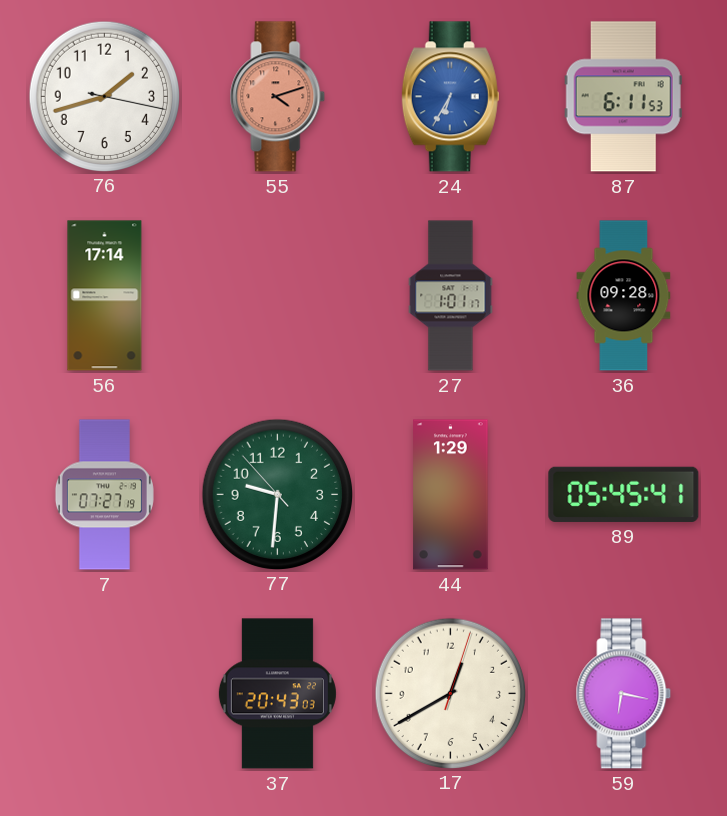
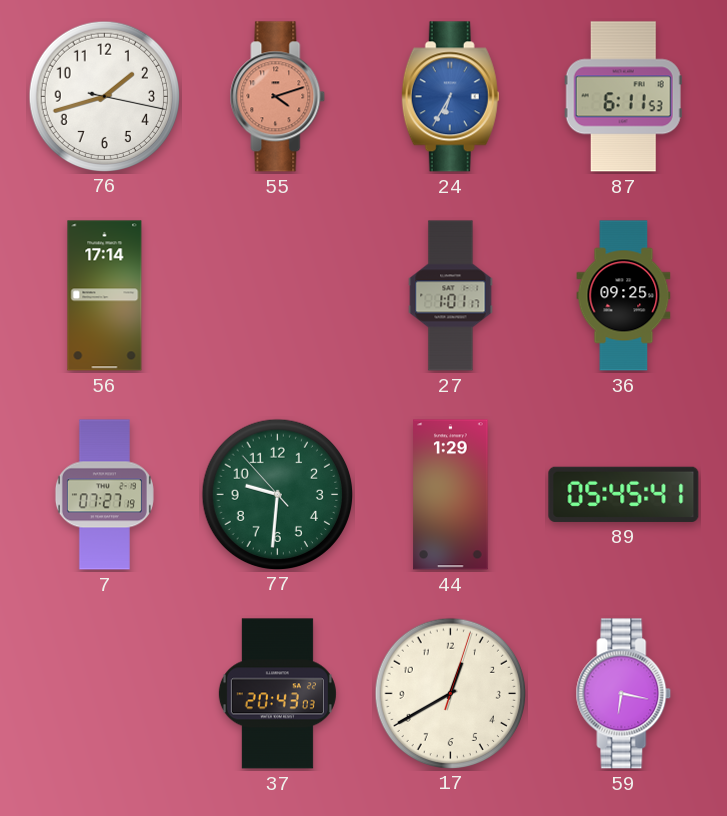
36: 09:28 -> 09:25
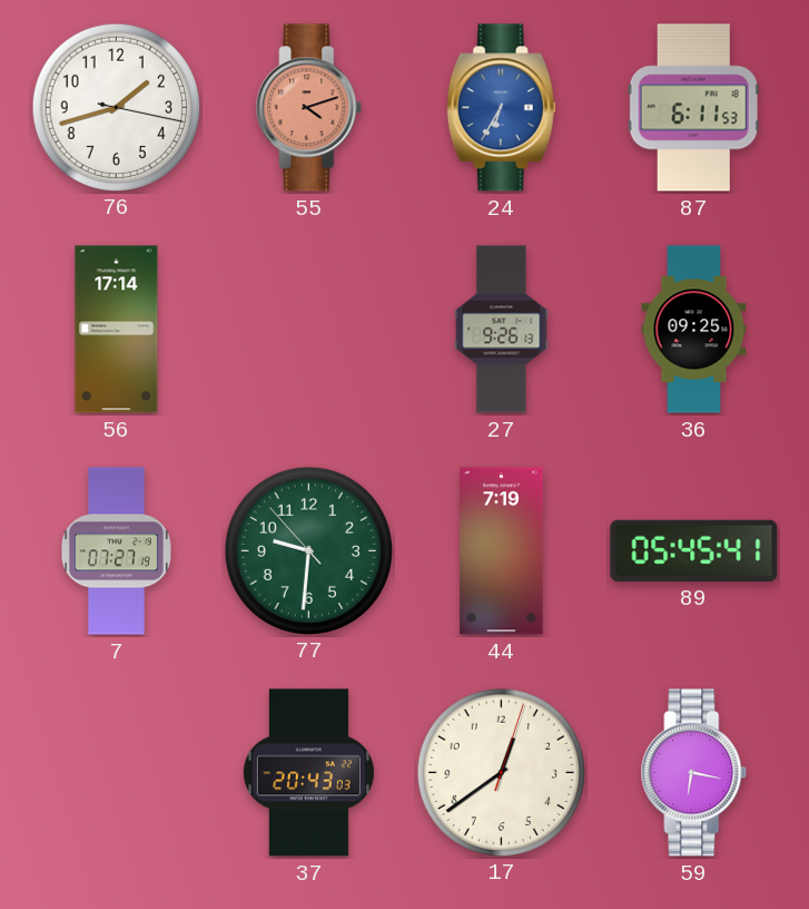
27: 1:01 -> 9:26
44: 1:29 -> 7:19
17: 12:40 -> 12:39
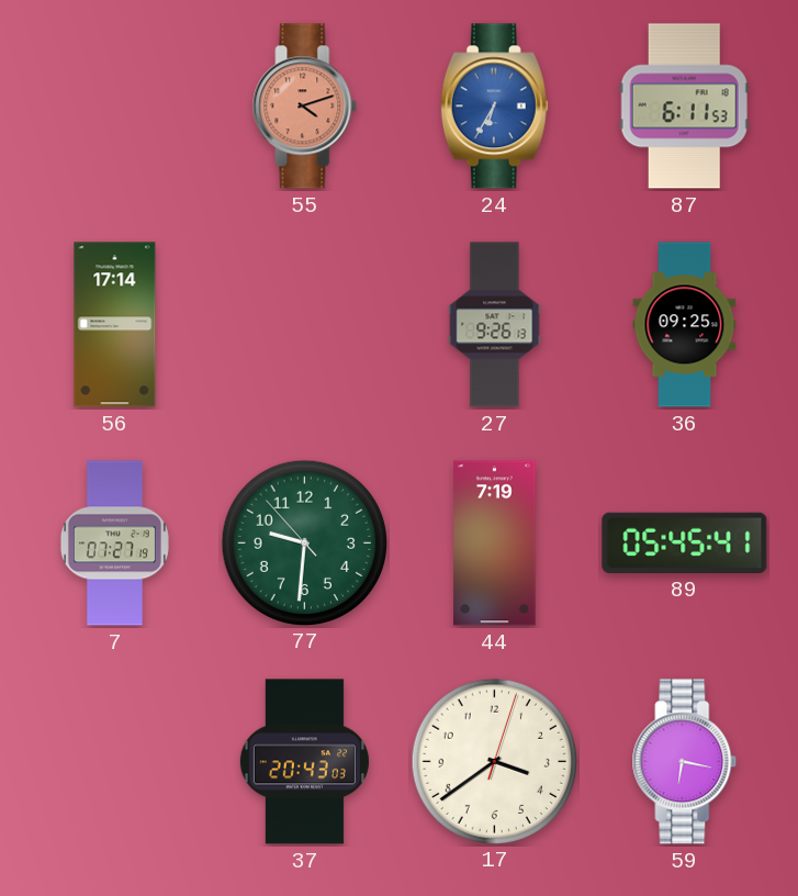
76: 1:42 -> none
17: 12:39 -> 3:39
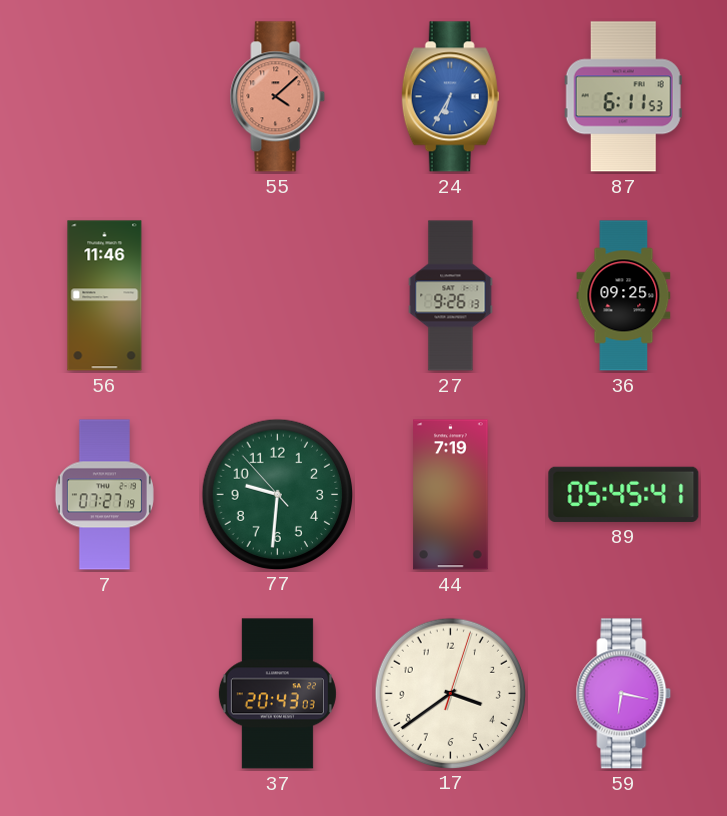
55: 4:12 -> 4:08
56: 17:14 -> 11:46
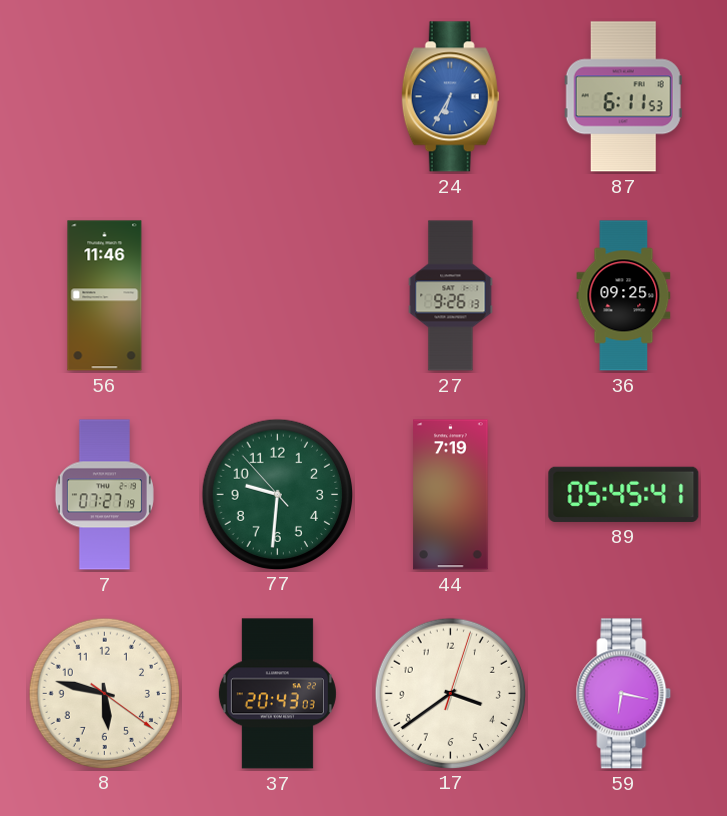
55: 4:08 -> none
8: none -> 5:47
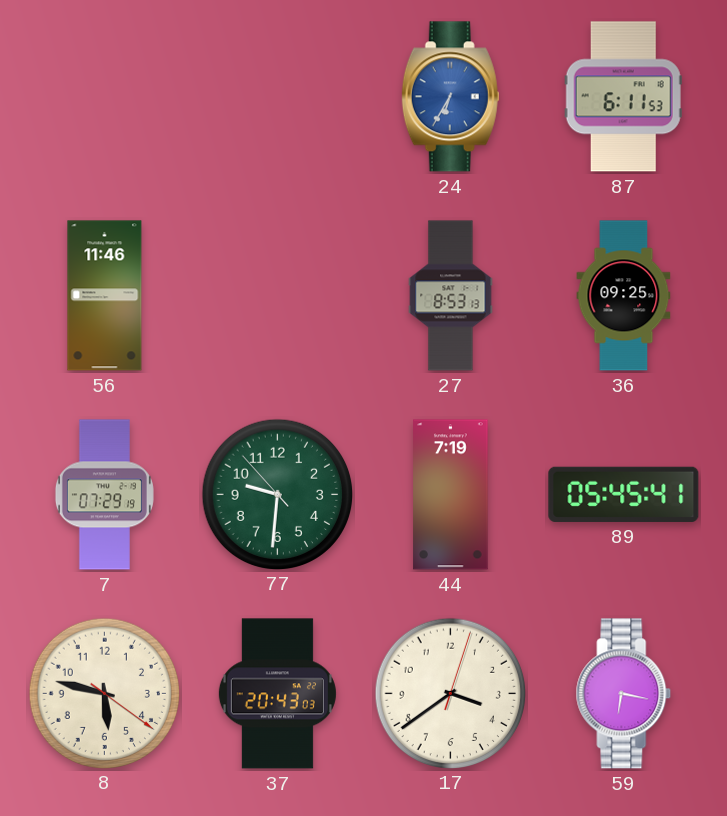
27: 9:26 -> 8:53
7: 07:27 -> 07:29
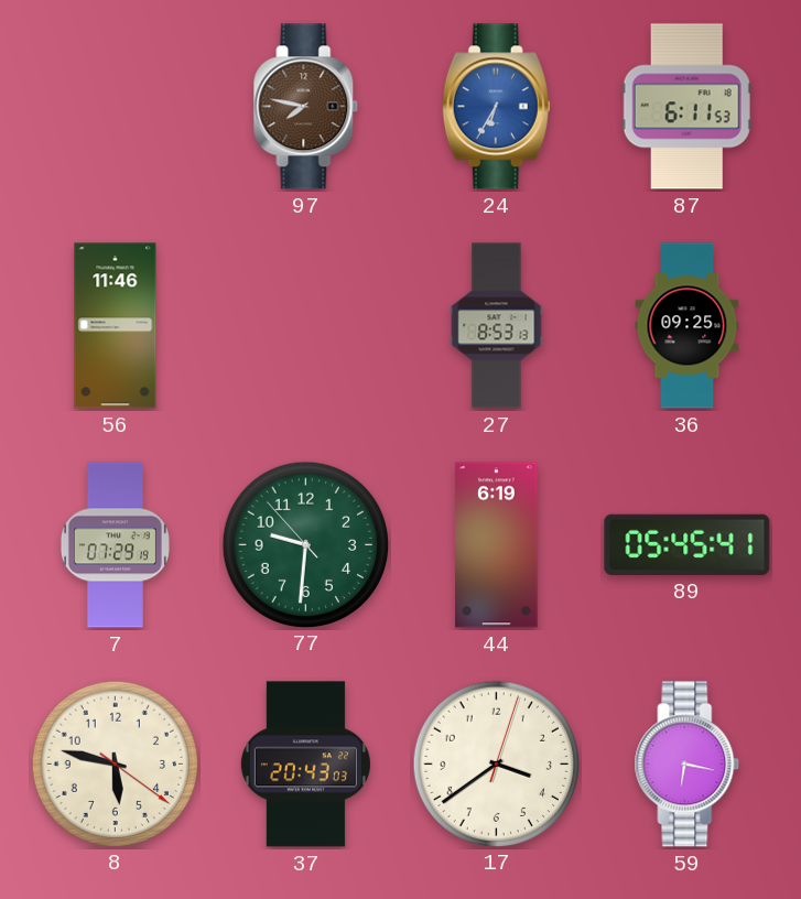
97: none -> 7:47
44: 7:19 -> 6:19
